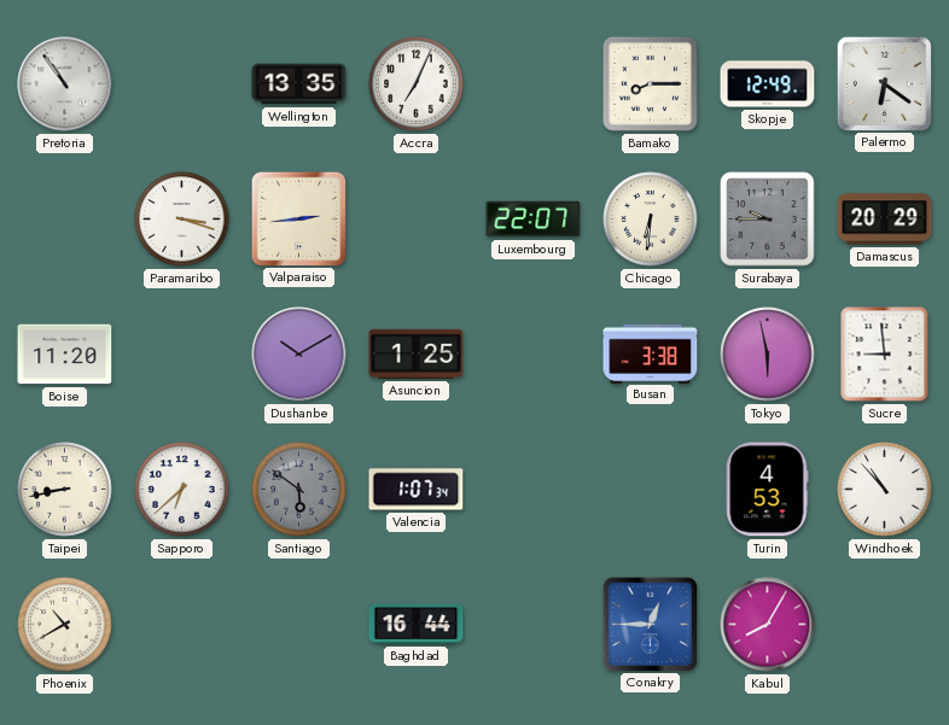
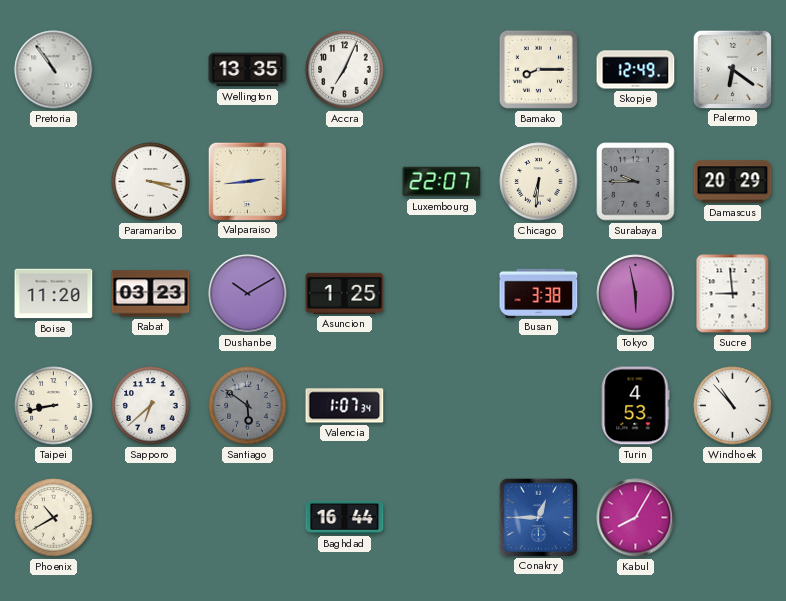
Rabat: none -> 03:23
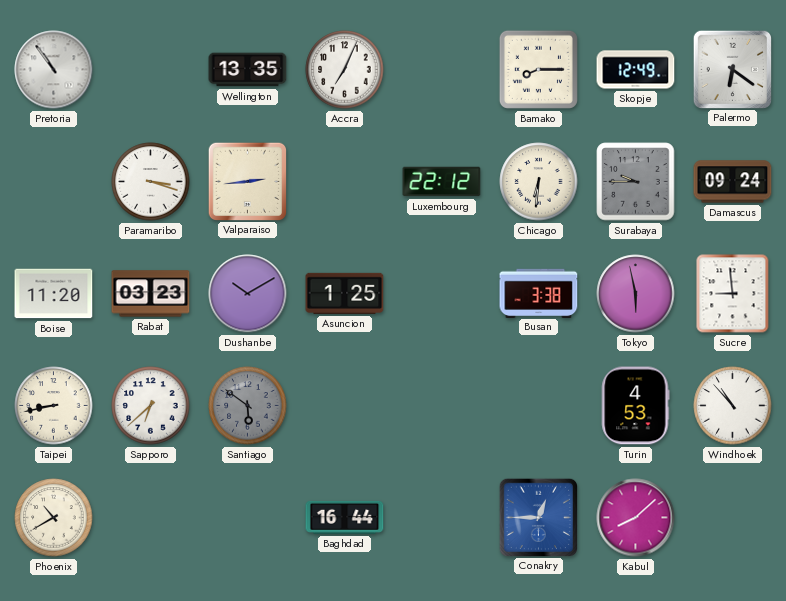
Luxembourg: 22:07 -> 22:12
Damascus: 20:29 -> 09:24
Valencia: 1:07 -> none
Kabul: 8:05 -> 8:08
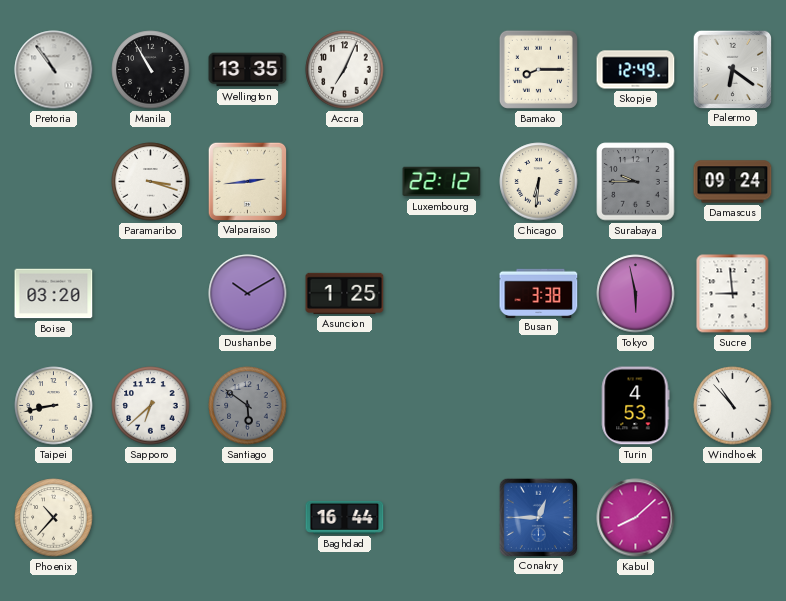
Manila: none -> 10:55
Boise: 11:20 -> 03:20
Rabat: 03:23 -> none
Phoenix: 10:40 -> 10:37
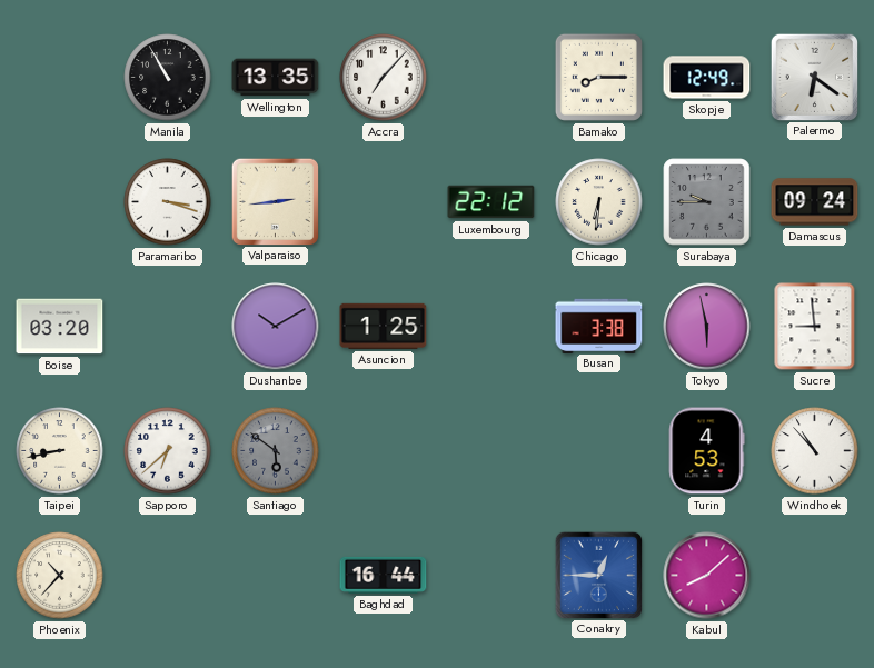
Pretoria: 10:54 -> none
Accra: 7:04 -> 7:07
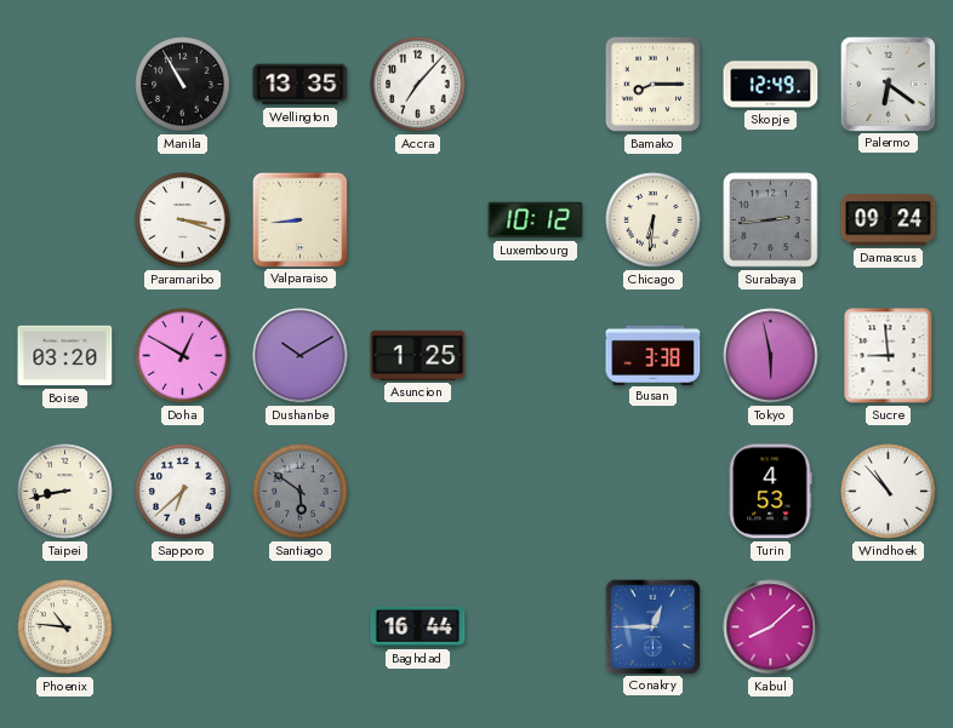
Valparaiso: 2:44 -> 8:44
Luxembourg: 22:12 -> 10:12
Surabaya: 9:45 -> 2:44
Doha: none -> 12:50
Phoenix: 10:37 -> 10:46
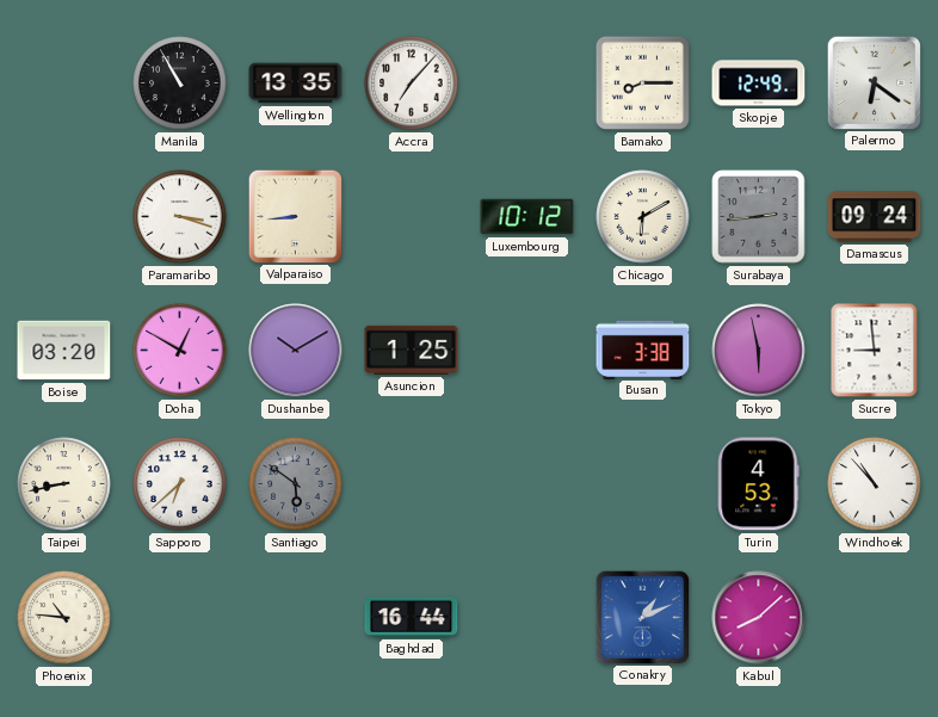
Chicago: 6:31 -> 6:10
Conakry: 12:45 -> 1:11
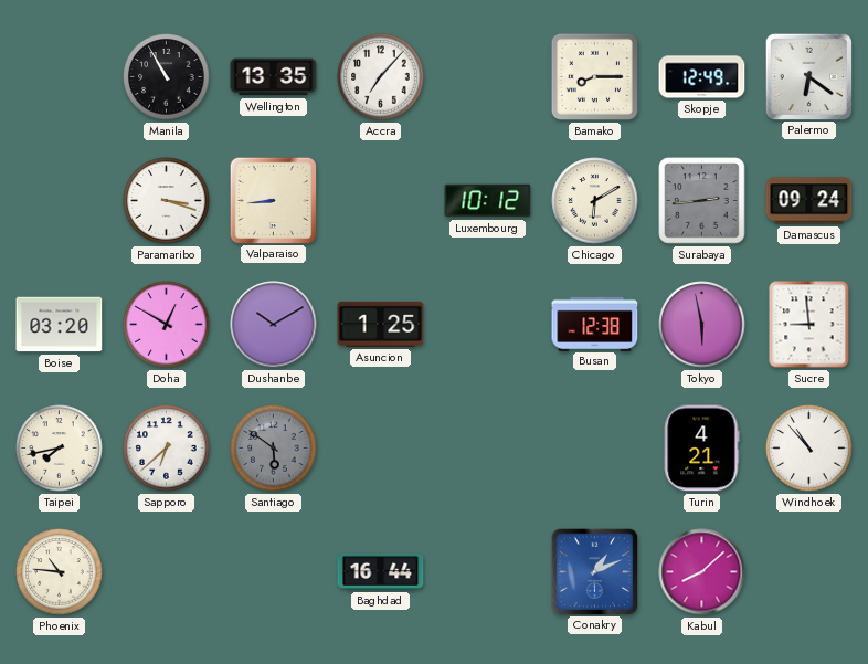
Busan: 3:38 -> 12:38
Taipei: 8:43 -> 7:43
Turin: 4:53 -> 4:21
